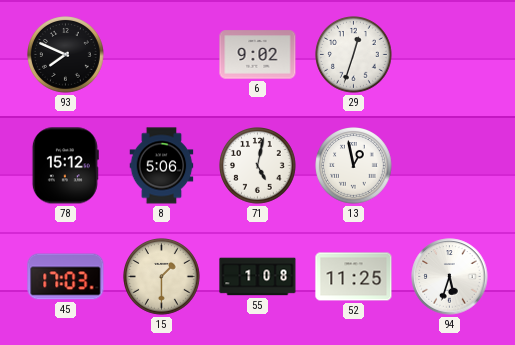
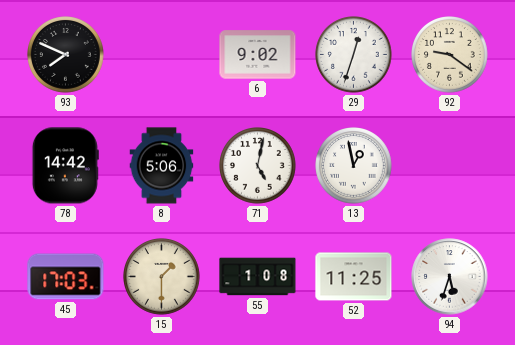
92: none -> 9:21
78: 15:12 -> 14:42
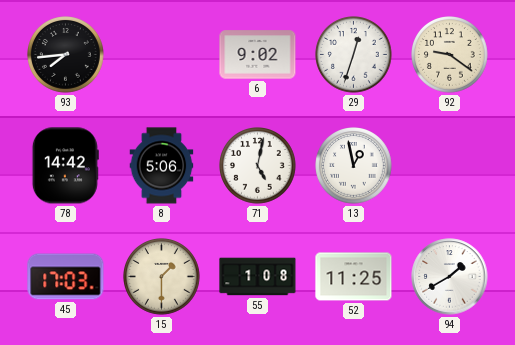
93: 7:49 -> 7:44
94: 5:33 -> 1:40
